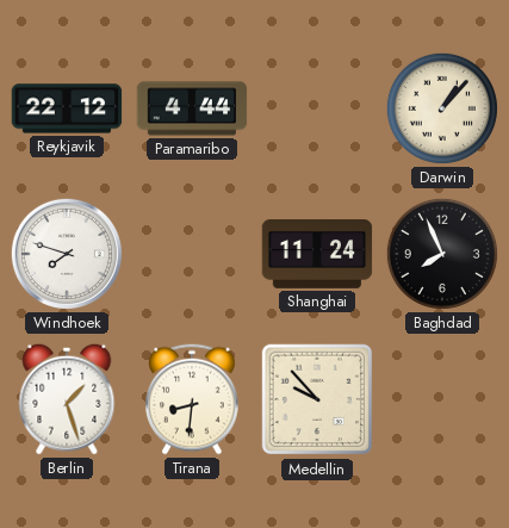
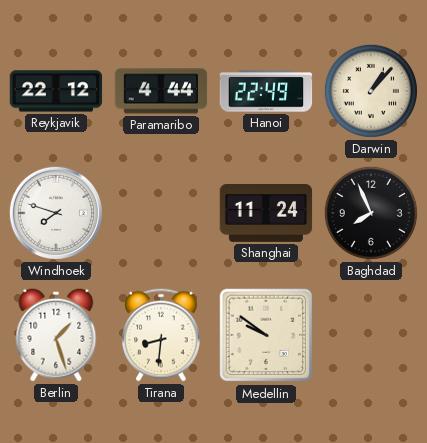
Hanoi: none -> 22:49
Medellin: 9:53 -> 9:51
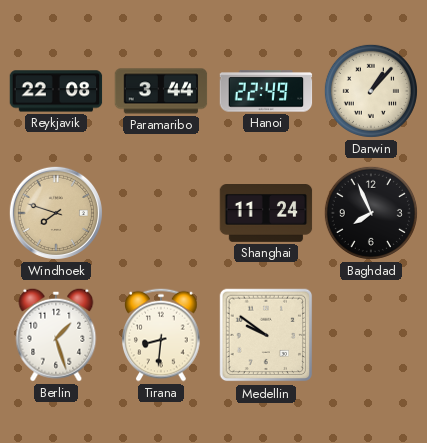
Reykjavik: 22:12 -> 22:08
Paramaribo: 4:44 -> 3:44
Windhoek dial: white -> champagne
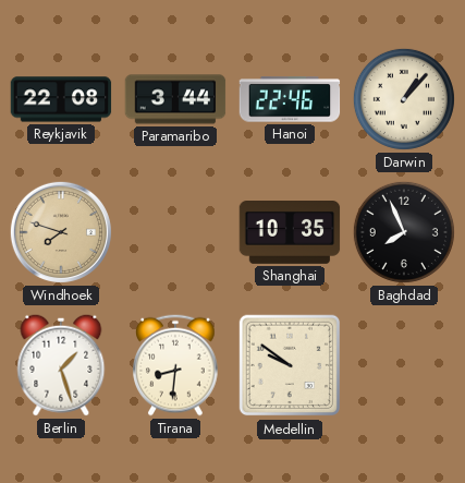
Hanoi: 22:49 -> 22:46
Shanghai: 11:24 -> 10:35
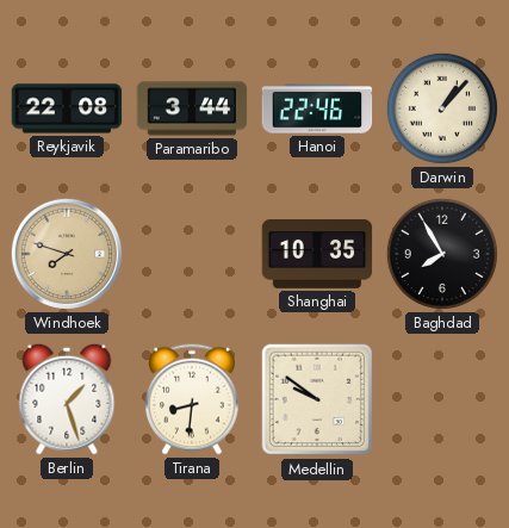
Baghdad: 7:56 -> 7:55
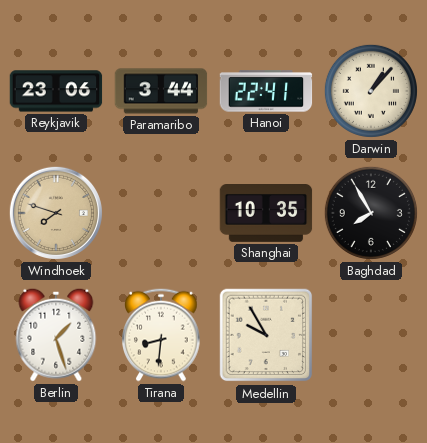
Reykjavik: 22:08 -> 23:06
Hanoi: 22:46 -> 22:41
Medellin: 9:51 -> 9:55
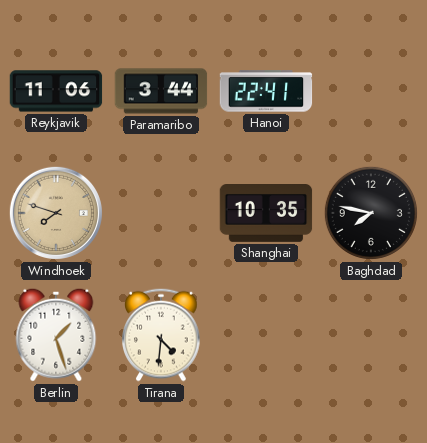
Reykjavik: 23:06 -> 11:06
Darwin: 1:07 -> none
Baghdad: 7:55 -> 7:47
Tirana: 8:31 -> 4:31
Medellin: 9:55 -> none
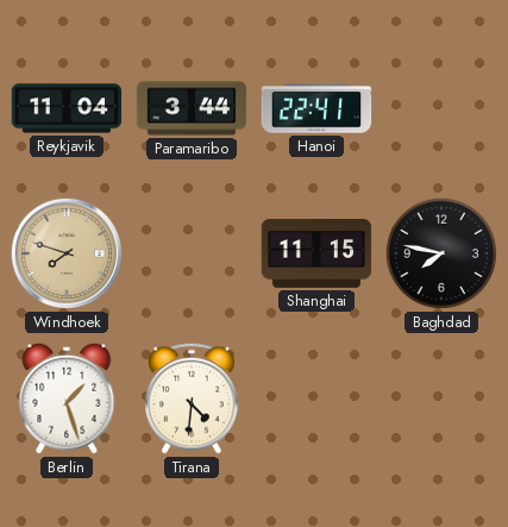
Reykjavik: 11:06 -> 11:04
Shanghai: 10:35 -> 11:15
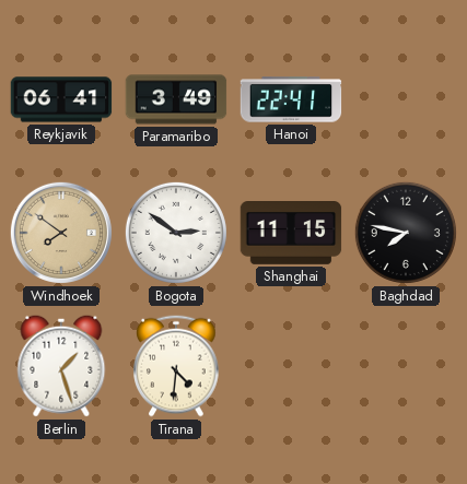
Reykjavik: 11:04 -> 06:41
Paramaribo: 3:44 -> 3:49
Windhoek: 7:48 -> 7:51
Bogota: none -> 2:51
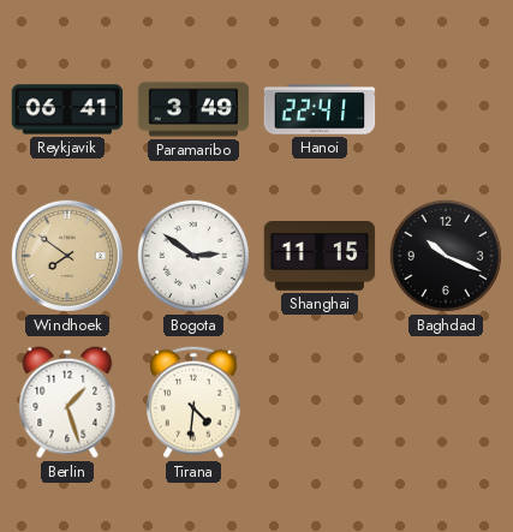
Baghdad: 7:47 -> 10:19
